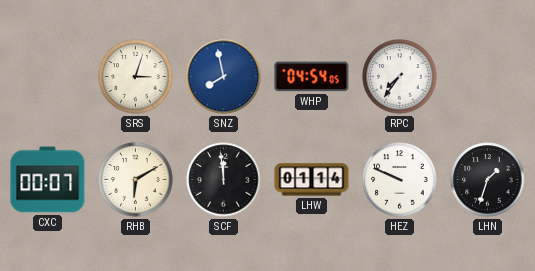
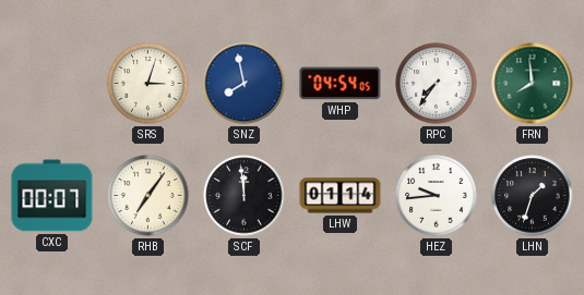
FRN: none -> 7:59
RHB: 6:10 -> 7:06
HEZ: 9:49 -> 9:44
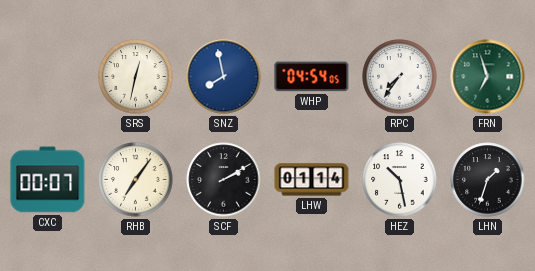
SRS: 3:03 -> 12:32
FRN: 7:59 -> 6:57
SCF: 11:59 -> 2:10
HEZ: 9:44 -> 10:28
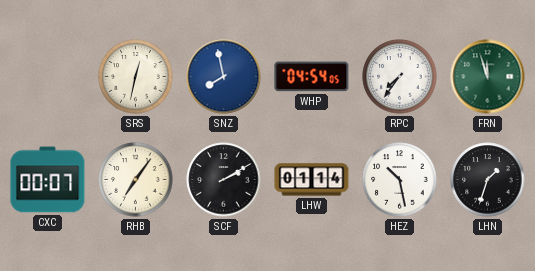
FRN: 6:57 -> 11:57
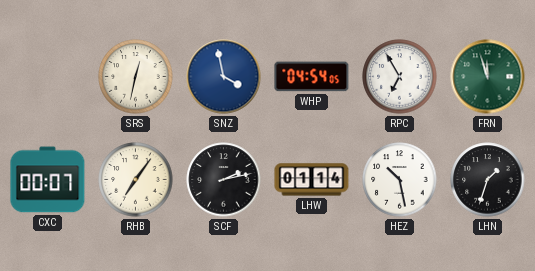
SNZ: 7:58 -> 3:58
RPC: 7:36 -> 6:55
SCF: 2:10 -> 2:13
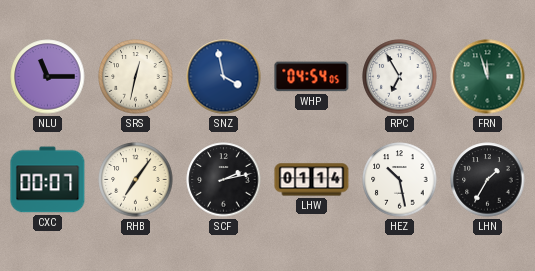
NLU: none -> 11:15
LHN: 1:33 -> 1:35
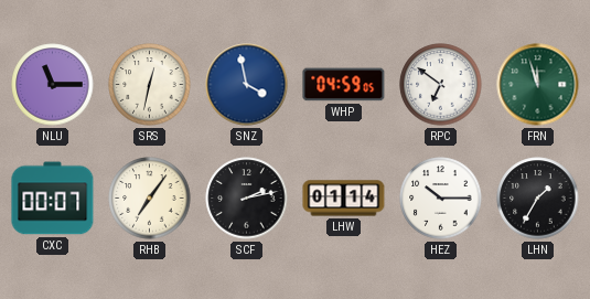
WHP: 04:54 -> 04:59
RPC: 6:55 -> 6:51
HEZ: 10:28 -> 10:15
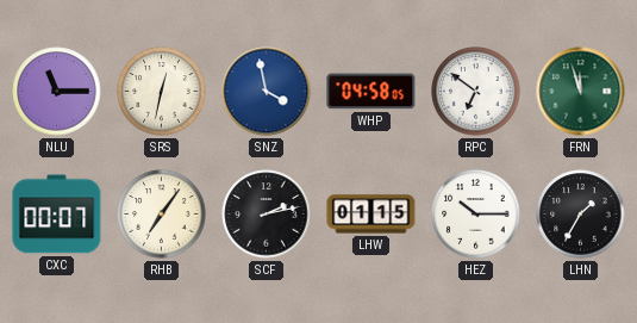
WHP: 04:59 -> 04:58
LHW: 01:14 -> 01:15
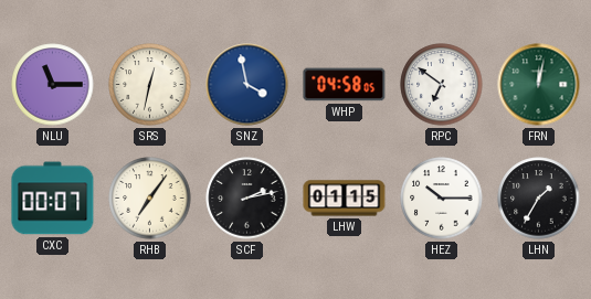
FRN: 11:57 -> 12:02
